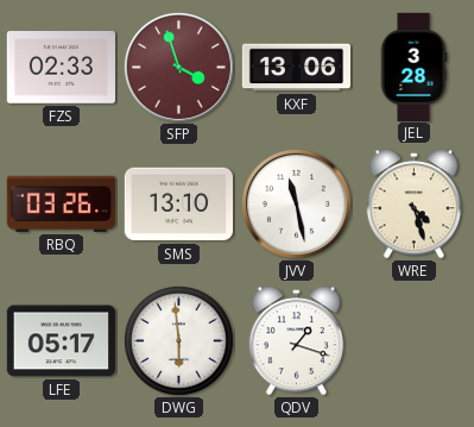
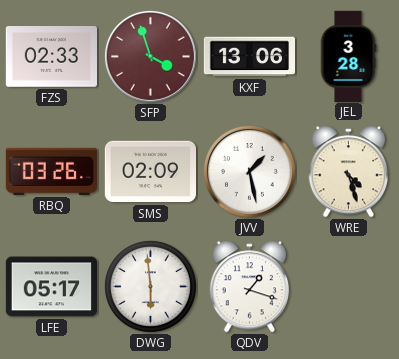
SMS: 13:10 -> 02:09
JVV: 11:28 -> 1:28
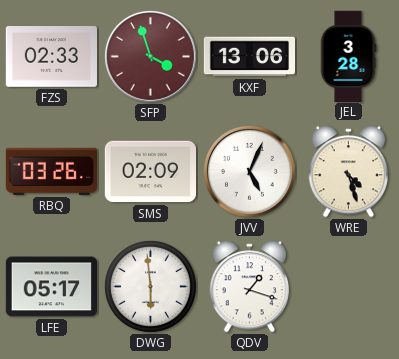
JVV: 1:28 -> 5:04
